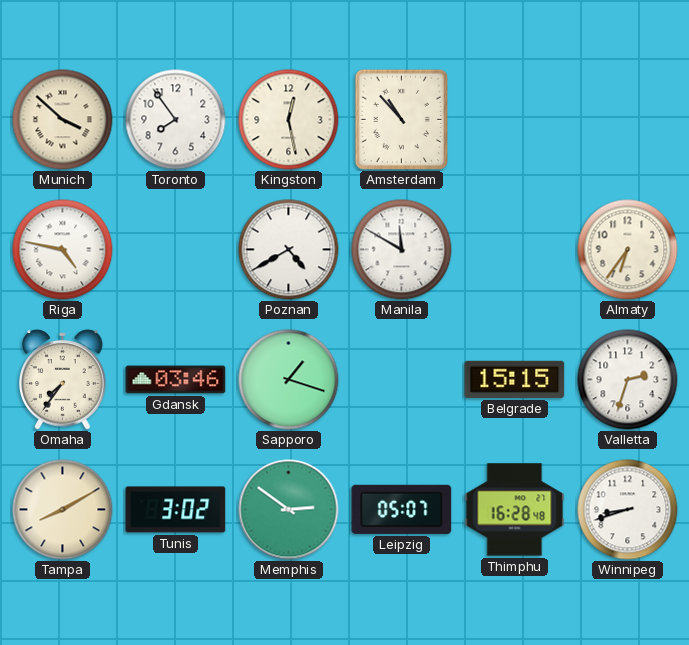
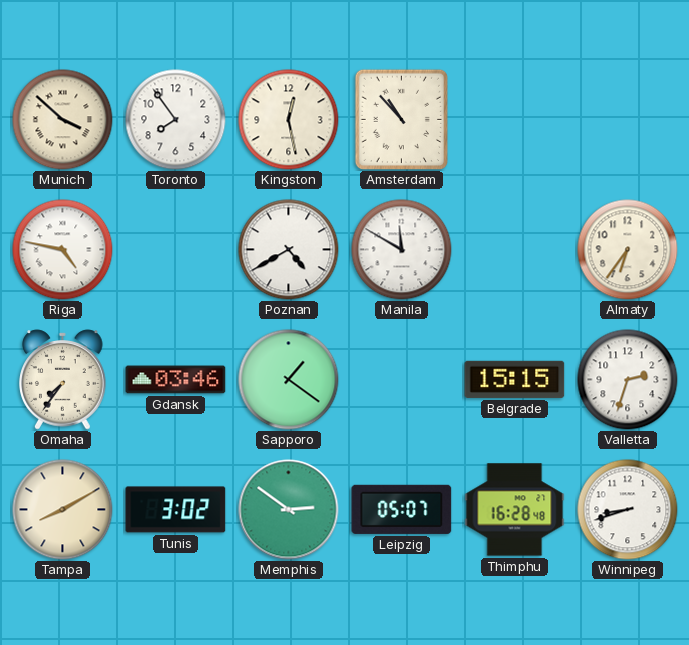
Sapporo: 1:18 -> 1:21
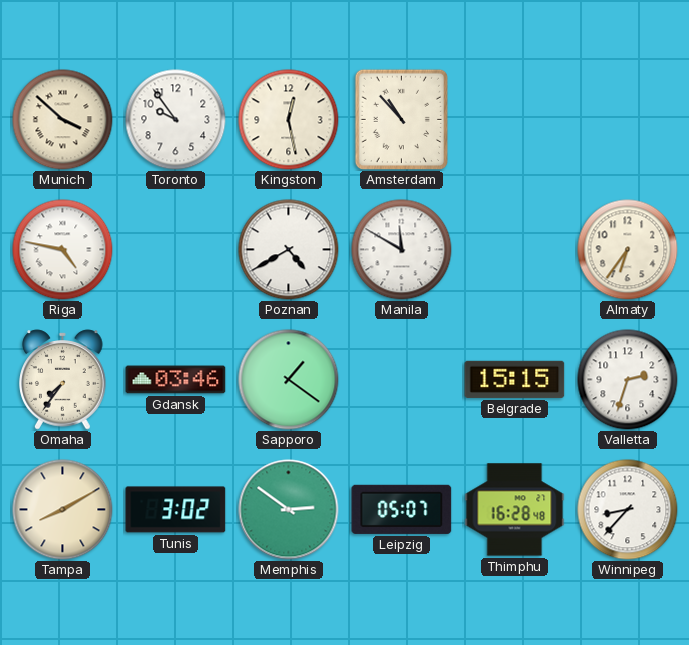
Toronto: 7:54 -> 9:54
Winnipeg: 8:42 -> 8:37
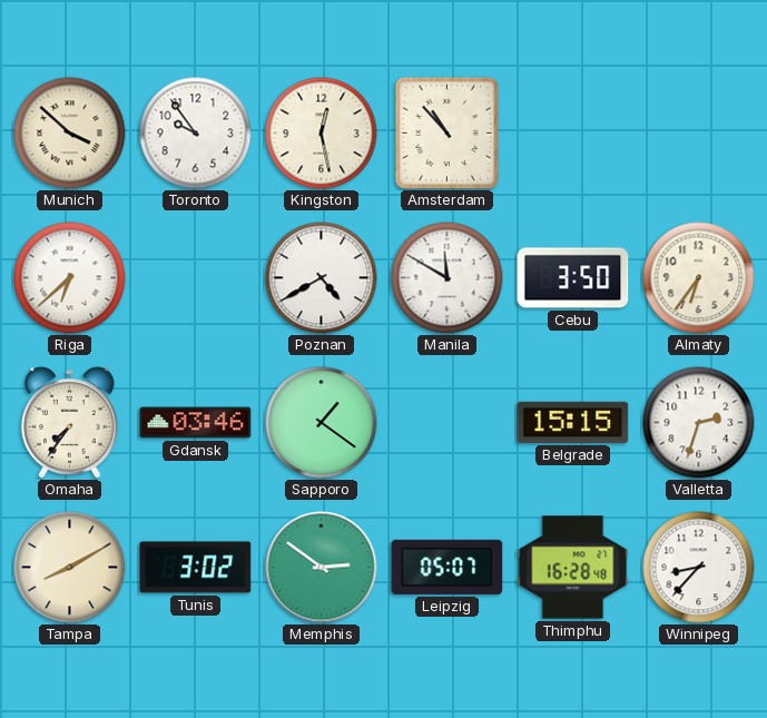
Riga: 4:47 -> 6:38
Cebu: none -> 3:50
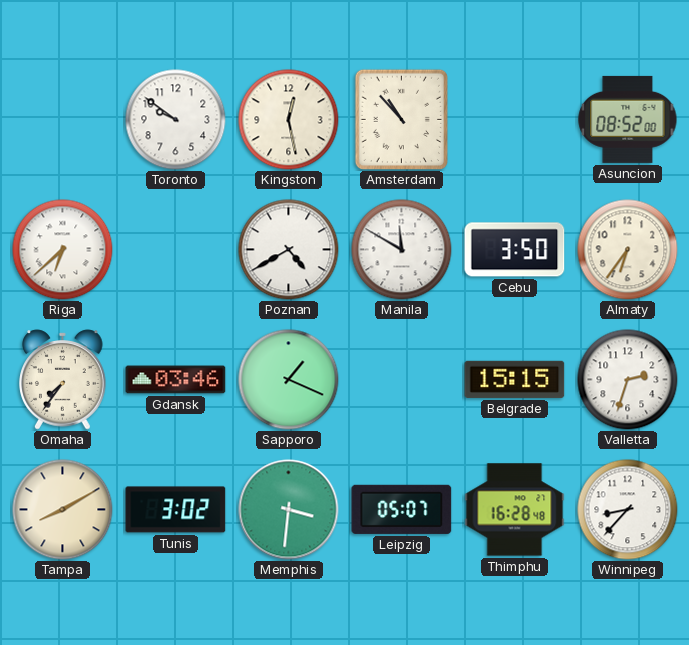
Munich: 3:52 -> none
Toronto: 9:54 -> 9:51
Asuncion: none -> 08:52
Sapporo: 1:21 -> 1:19
Memphis: 2:51 -> 3:31
